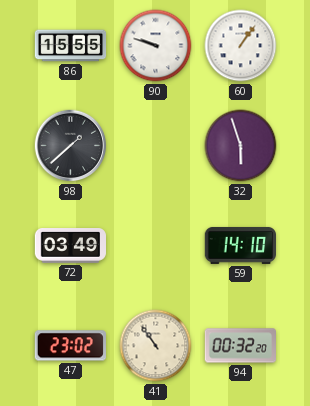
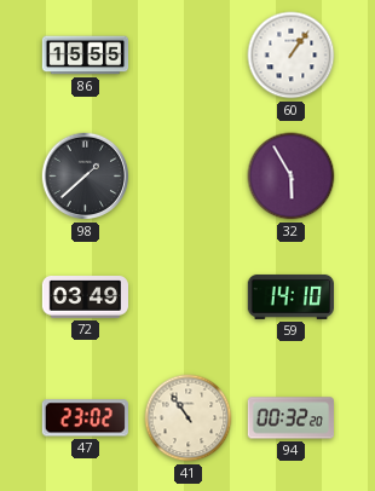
90: 9:48 -> none
32: 5:57 -> 5:55
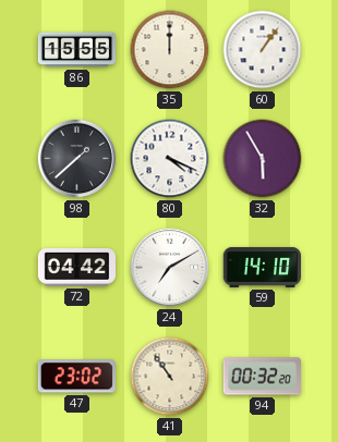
35: none -> 12:00
80: none -> 4:19
72: 03:49 -> 04:42
24: none -> 7:10
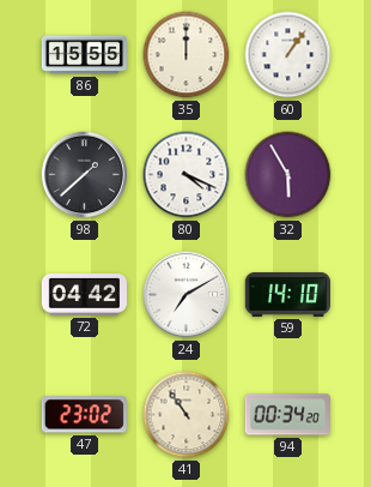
94: 00:32 -> 00:34
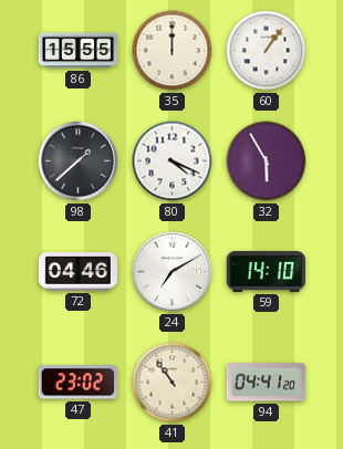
72: 04:42 -> 04:46
94: 00:34 -> 04:41
